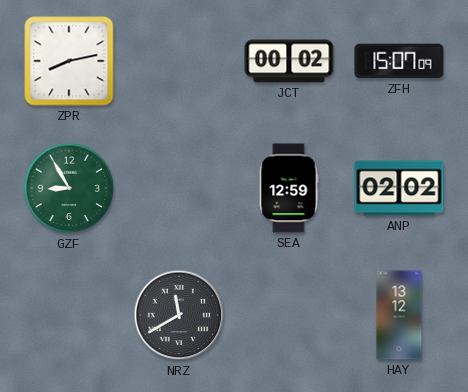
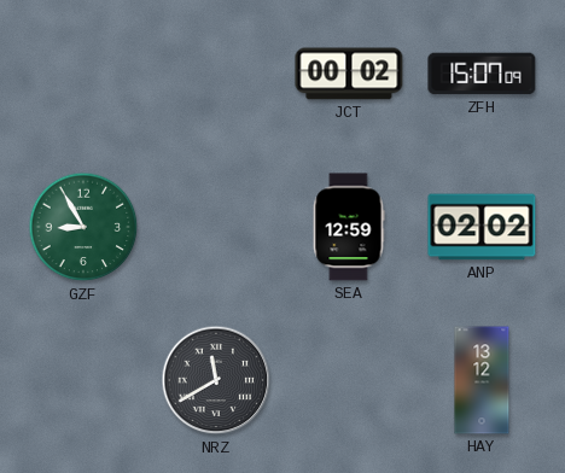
ZPR: 8:13 -> none
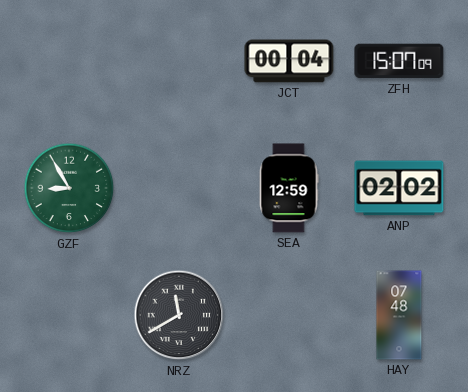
JCT: 00:02 -> 00:04
HAY: 13:12 -> 07:48
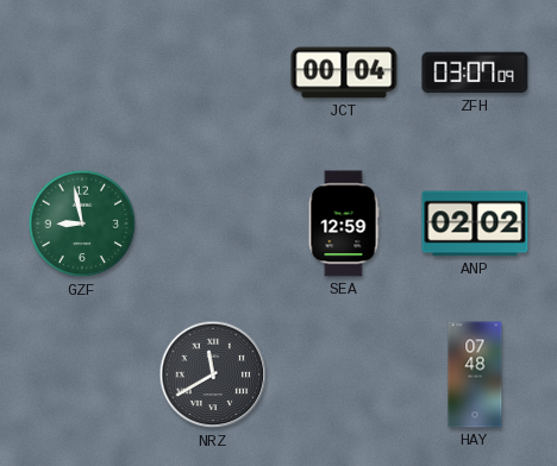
ZFH: 15:07 -> 03:07
GZF: 8:55 -> 8:58
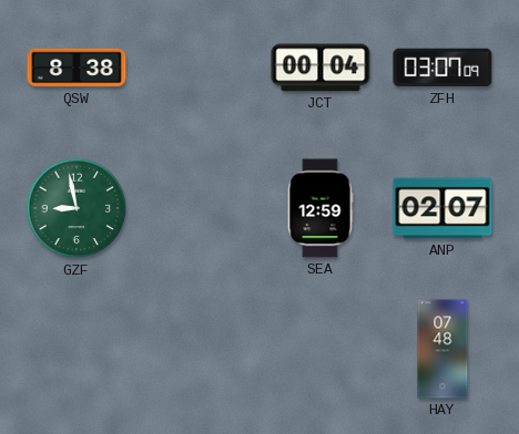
QSW: none -> 8:38
ANP: 02:02 -> 02:07
NRZ: 11:40 -> none
